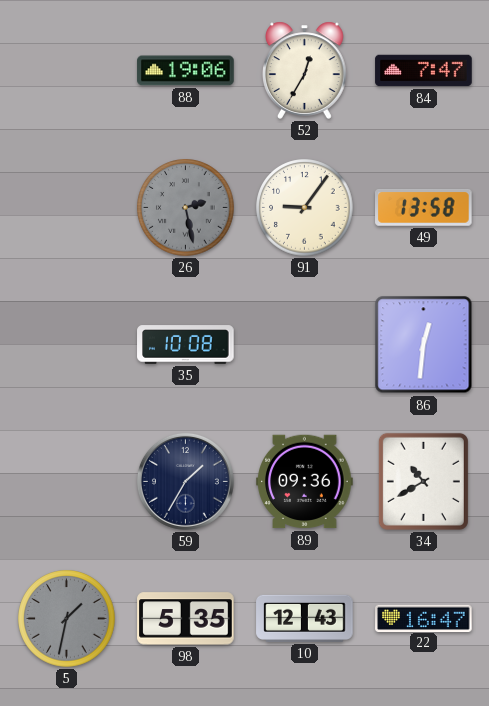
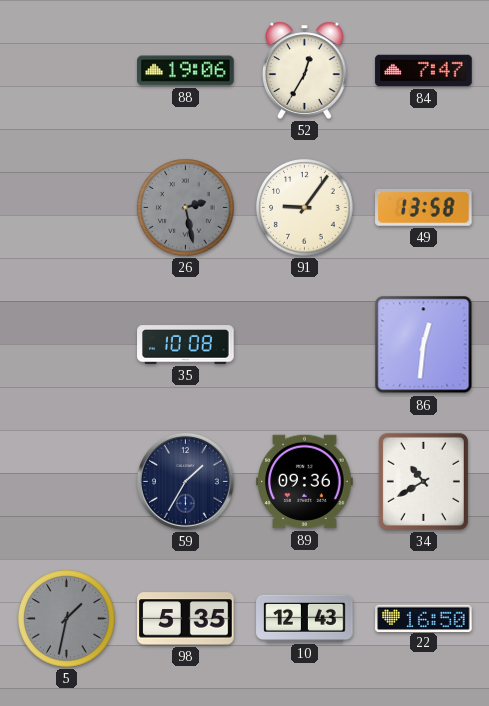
22: 16:47 -> 16:50
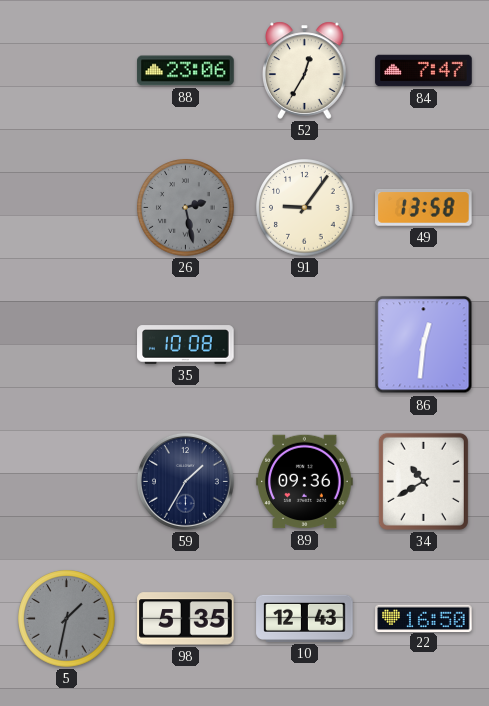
88: 19:06 -> 23:06
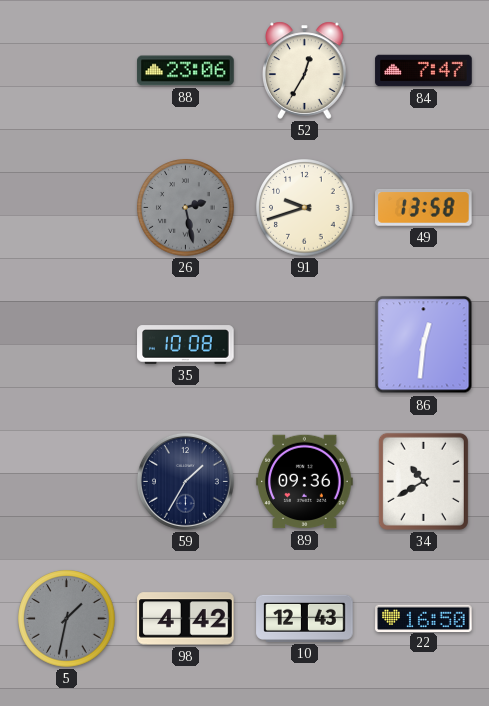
91: 9:06 -> 9:42
98: 5:35 -> 4:42
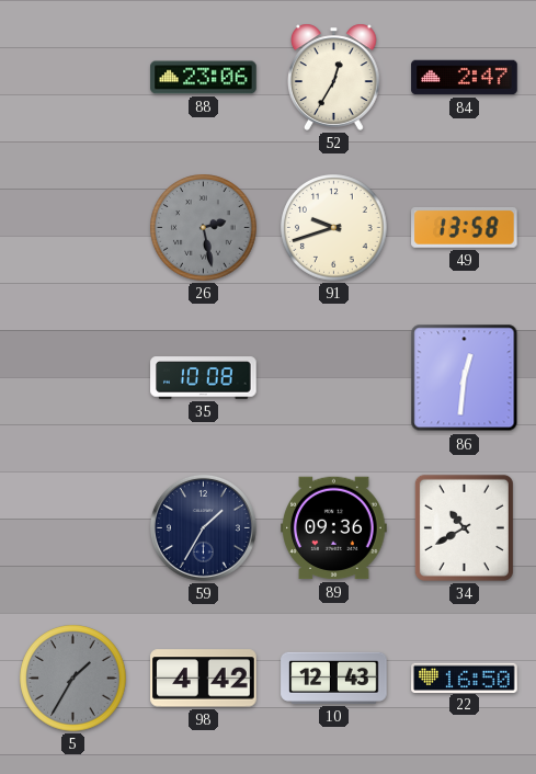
84: 7:47 -> 2:47
5: 1:32 -> 1:35
